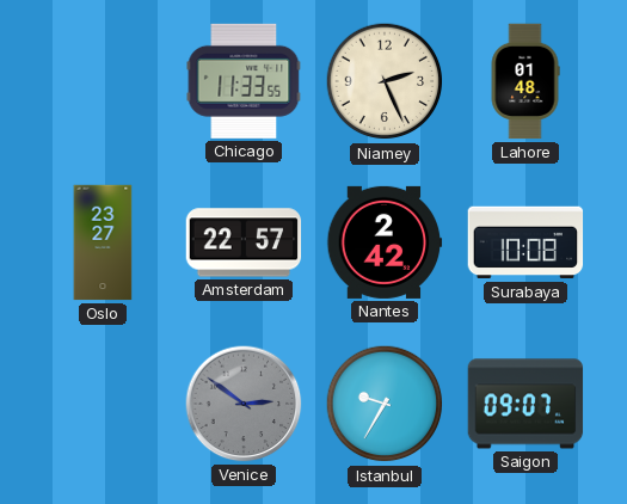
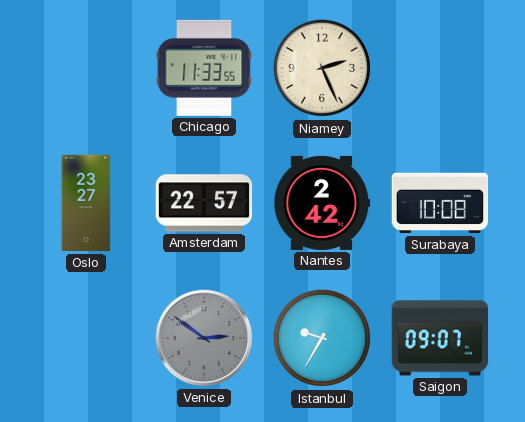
Lahore: 01:48 -> none
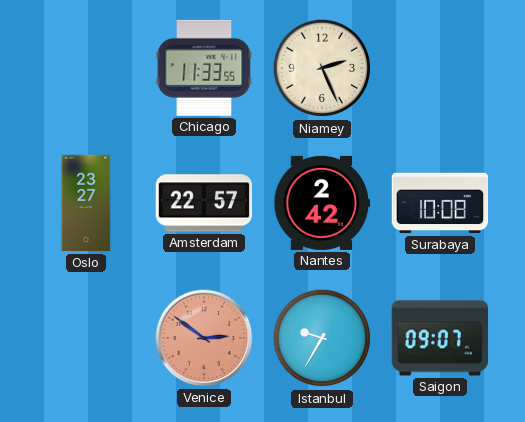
Venice dial: grey -> salmon
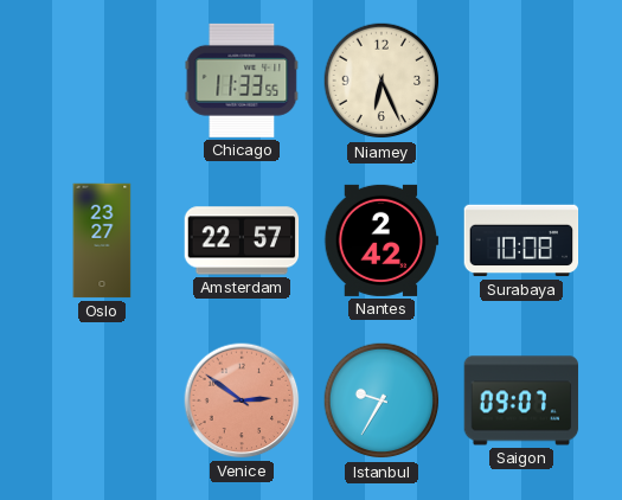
Niamey: 2:26 -> 6:26
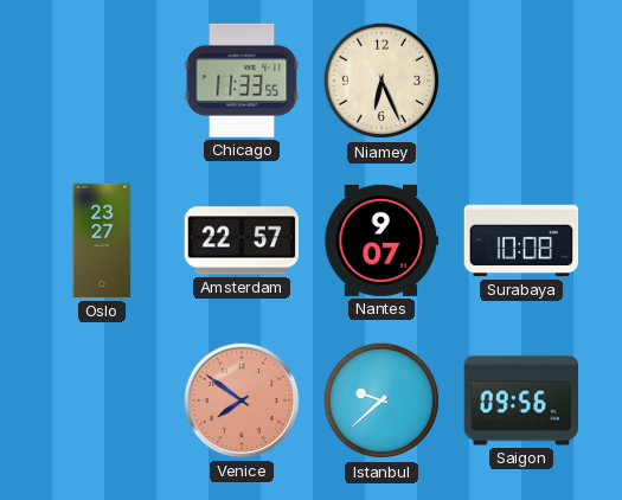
Nantes: 2:42 -> 9:07
Venice: 2:51 -> 7:51
Istanbul: 9:35 -> 9:38
Saigon: 09:07 -> 09:56
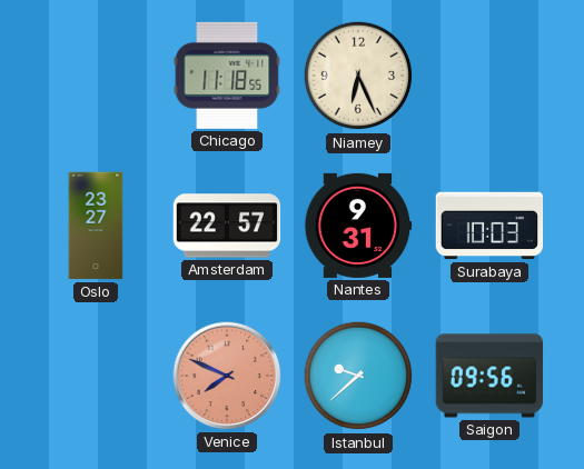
Chicago: 11:33 -> 11:18
Nantes: 9:07 -> 9:31
Surabaya: 10:08 -> 10:03
Venice: 7:51 -> 7:49
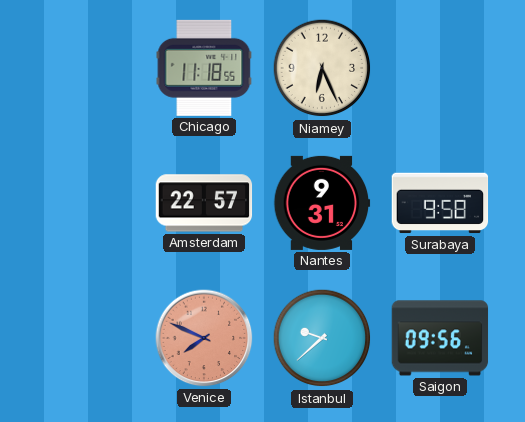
Oslo: 23:27 -> none
Surabaya: 10:03 -> 9:58
